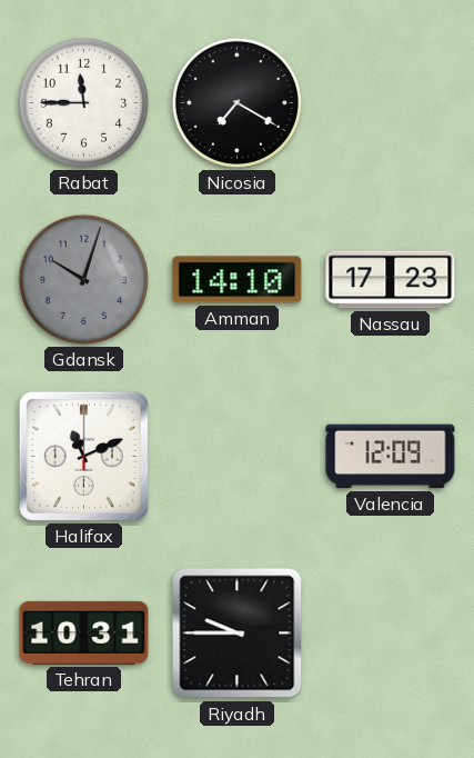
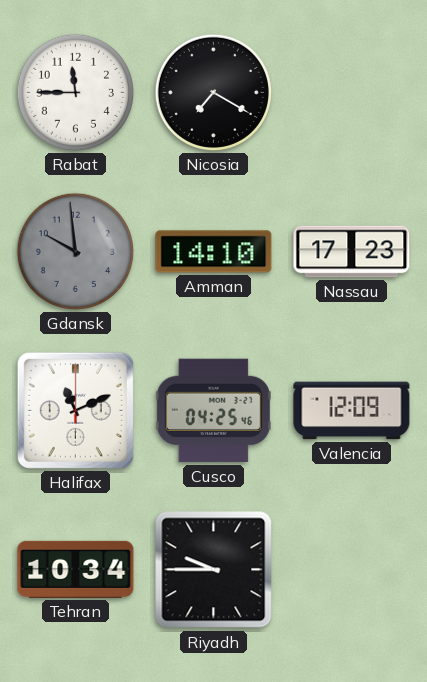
Gdansk: 10:03 -> 9:59
Cusco: none -> 04:25
Tehran: 10:31 -> 10:34
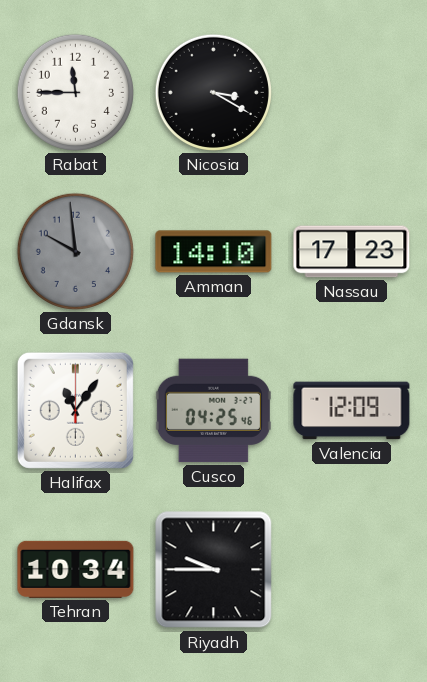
Nicosia: 7:20 -> 3:20
Halifax: 11:11 -> 11:06
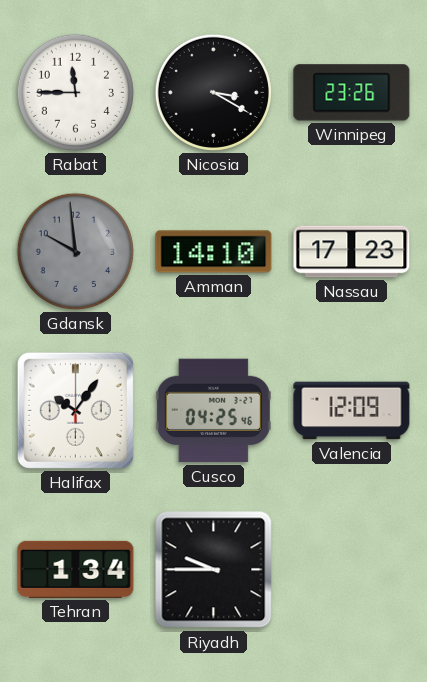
Winnipeg: none -> 23:26
Halifax: 11:06 -> 10:06
Tehran: 10:34 -> 1:34
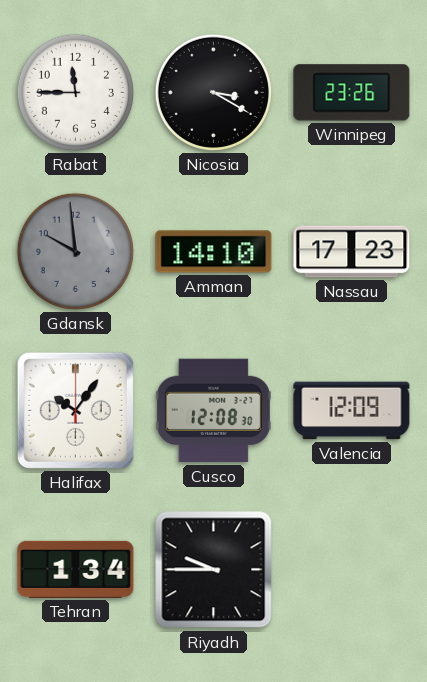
Cusco: 04:25 -> 12:08
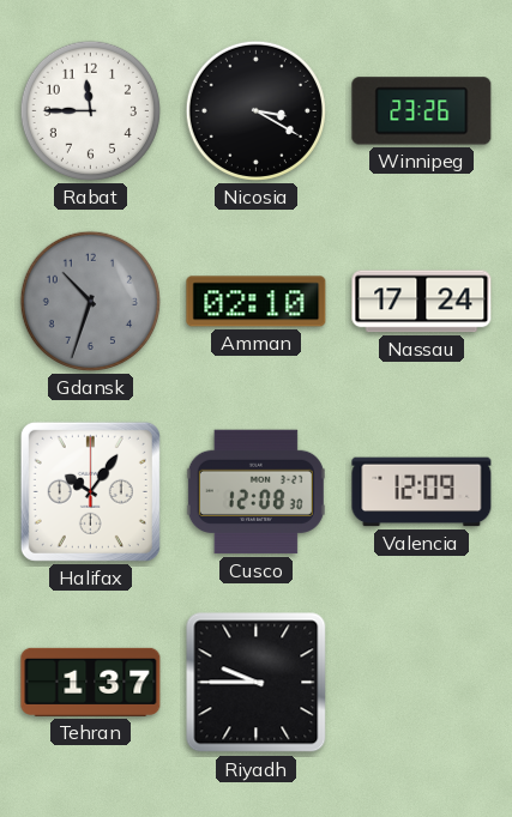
Gdansk: 9:59 -> 10:33
Amman: 14:10 -> 02:10
Nassau: 17:23 -> 17:24
Tehran: 1:34 -> 1:37
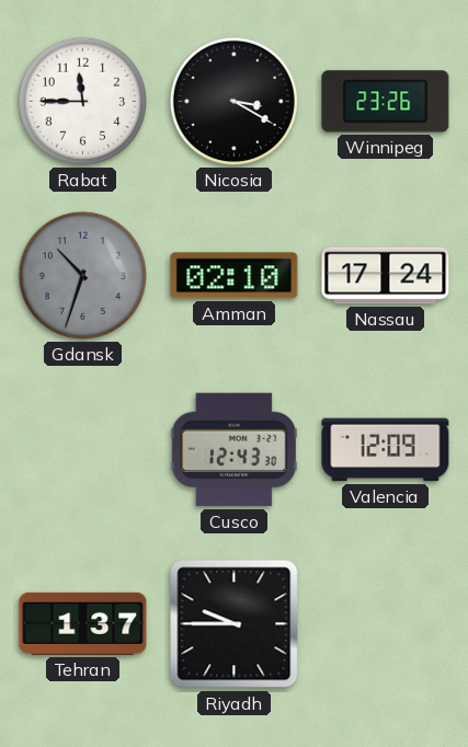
Halifax: 10:06 -> none
Cusco: 12:08 -> 12:43
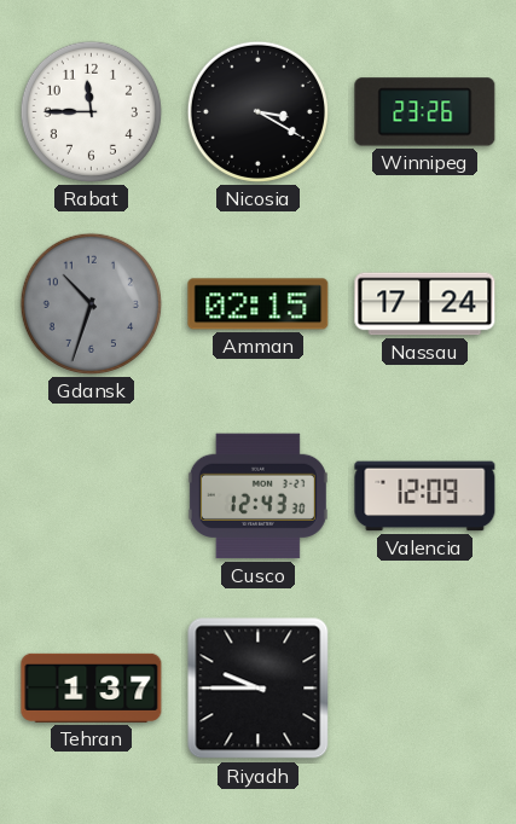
Amman: 02:10 -> 02:15
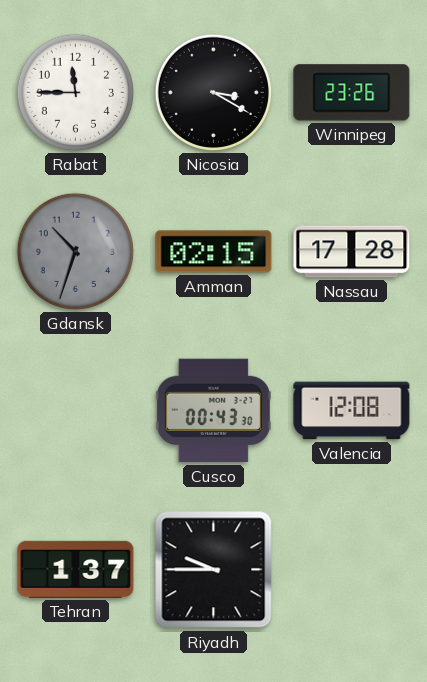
Nassau: 17:24 -> 17:28
Cusco: 12:43 -> 00:43
Valencia: 12:09 -> 12:08
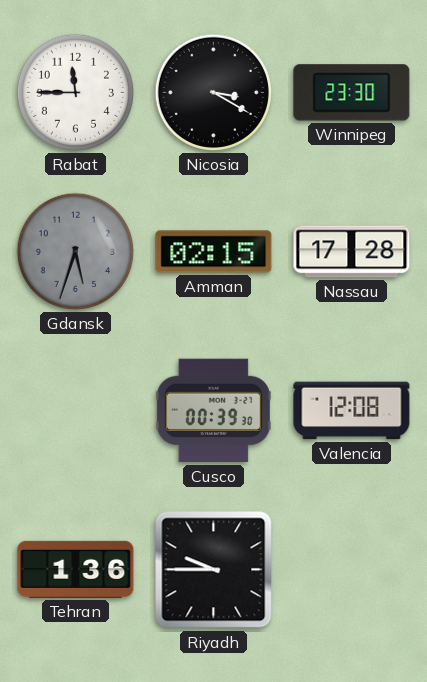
Winnipeg: 23:26 -> 23:30
Gdansk: 10:33 -> 5:33
Cusco: 00:43 -> 00:39
Tehran: 1:37 -> 1:36
